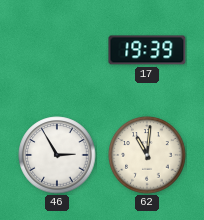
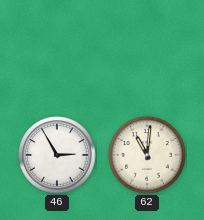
17: 19:39 -> none
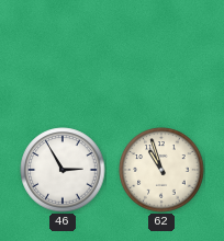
62: 11:01 -> 10:57
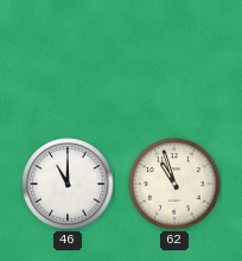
46: 2:55 -> 11:00
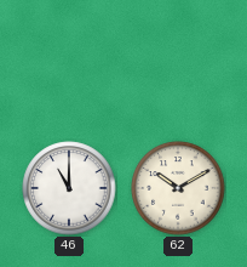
62: 10:57 -> 10:10
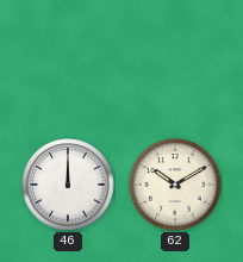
46: 11:00 -> 12:00
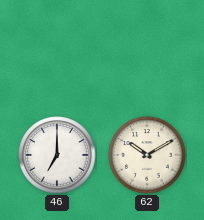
46: 12:00 -> 7:00
